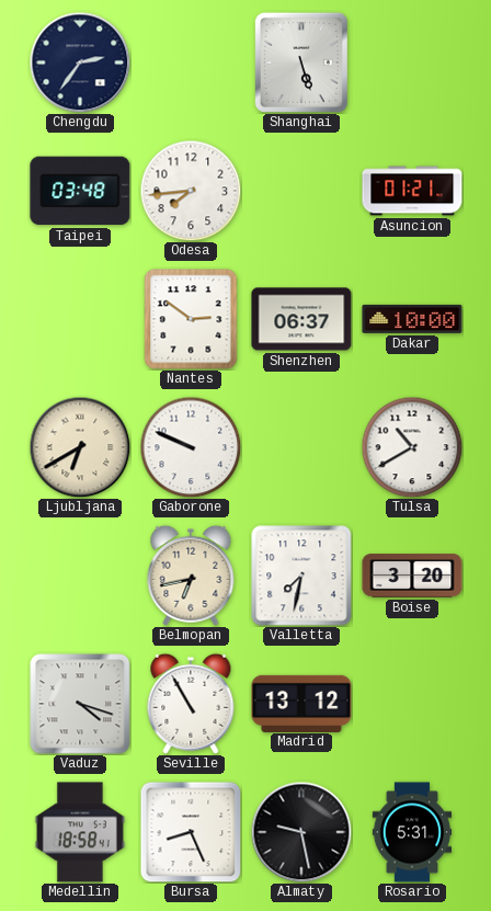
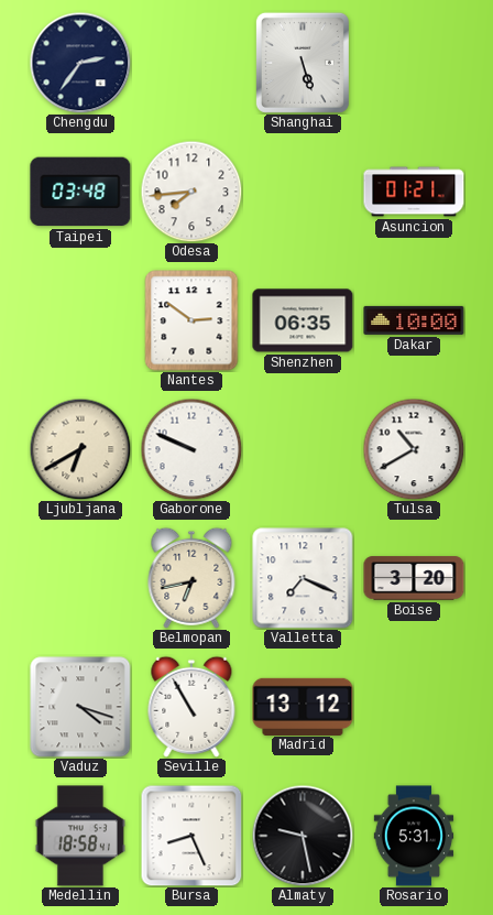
Shenzhen: 06:37 -> 06:35
Valletta: 7:32 -> 7:19
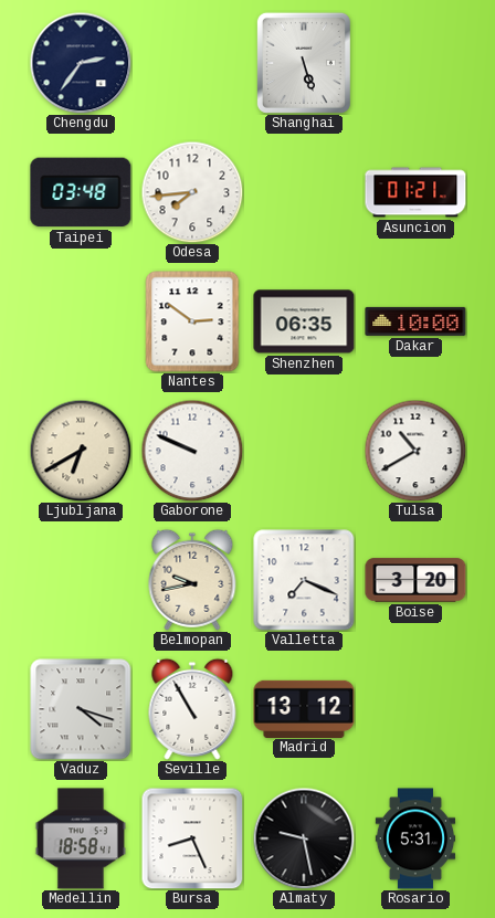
Belmopan: 6:43 -> 9:43
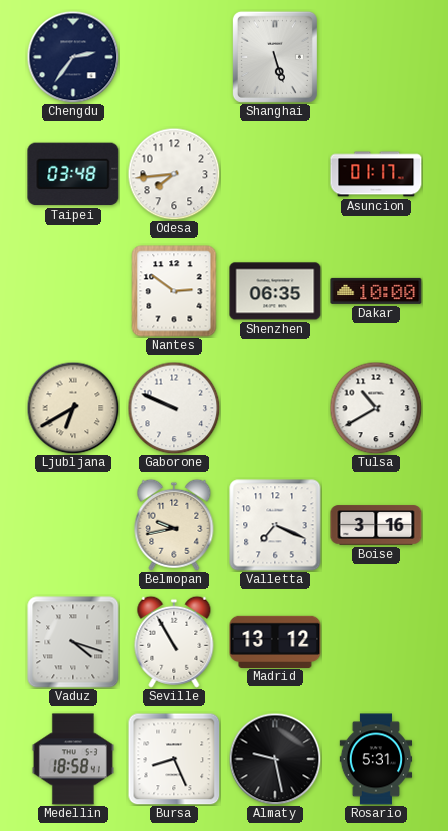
Asuncion: 01:21 -> 01:17
Boise: 3:20 -> 3:16
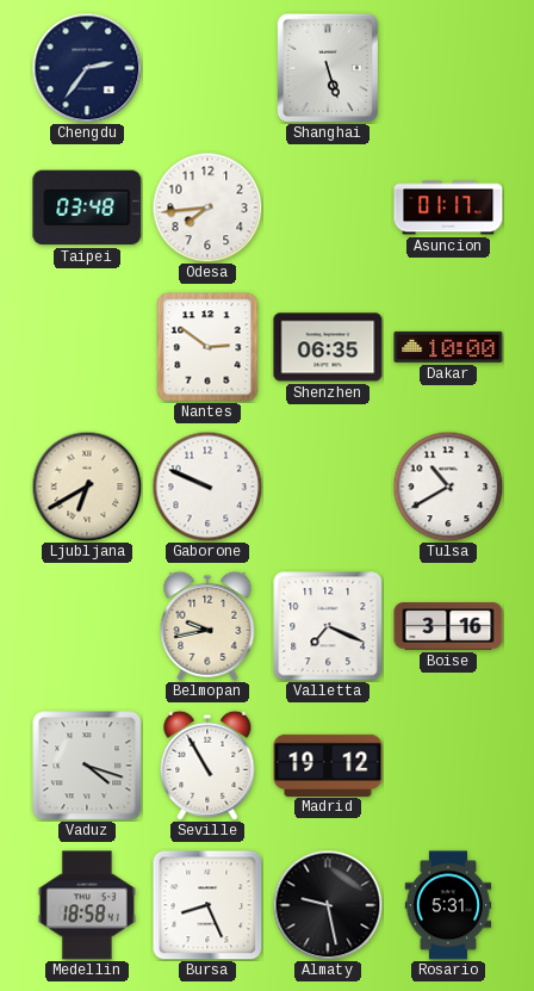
Madrid: 13:12 -> 19:12
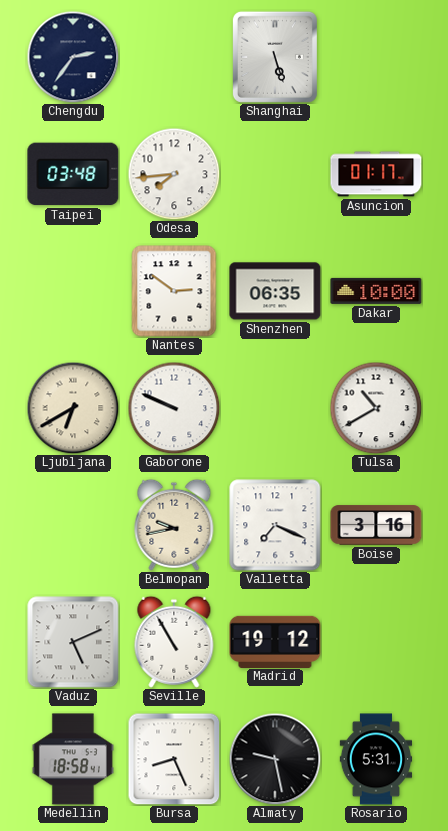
Vaduz: 4:18 -> 5:11
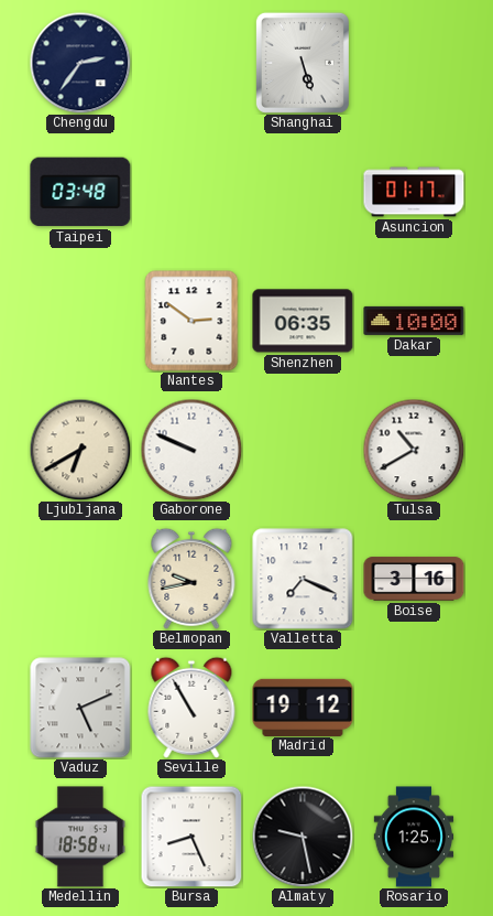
Odesa: 7:44 -> none
Rosario: 5:31 -> 1:25
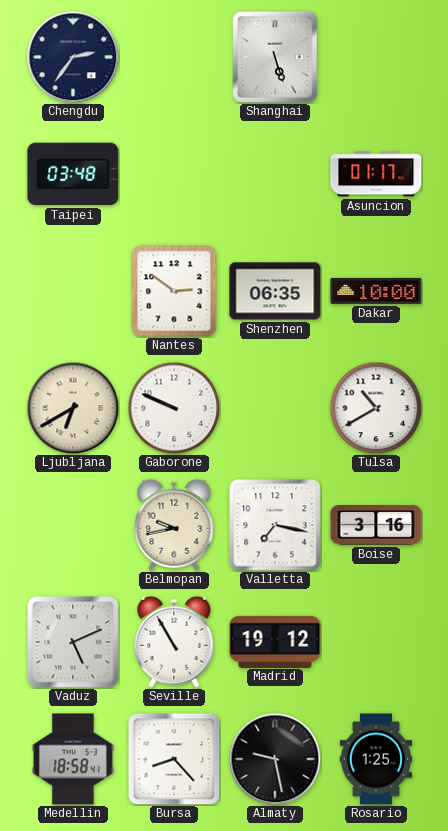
Valletta: 7:19 -> 7:17
Bursa: 8:26 -> 8:23
